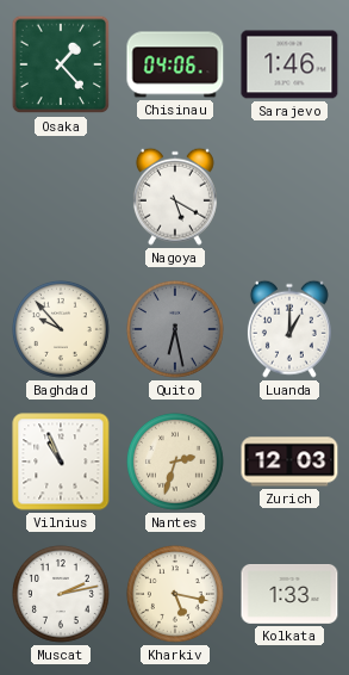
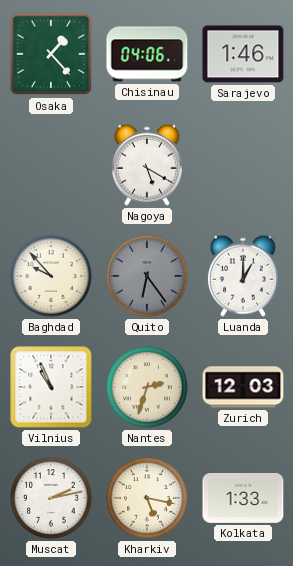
Quito: 6:28 -> 6:24
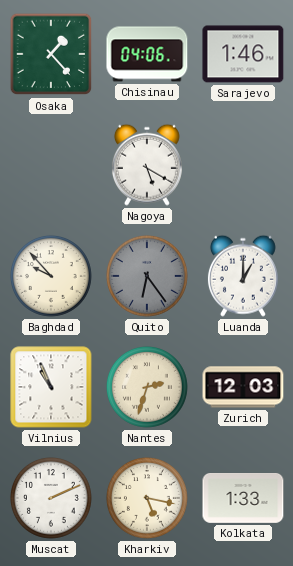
Muscat: 2:13 -> 2:11
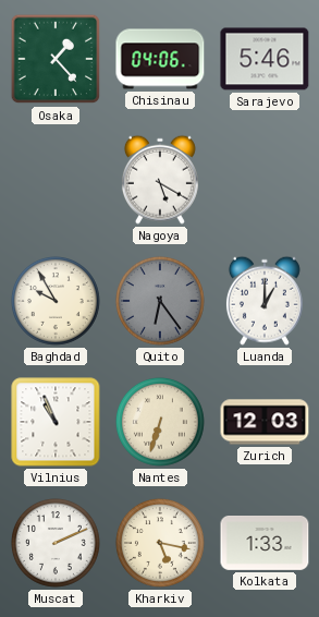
Sarajevo: 1:46 -> 5:46
Baghdad: 9:53 -> 9:55
Nantes: 2:33 -> 6:33
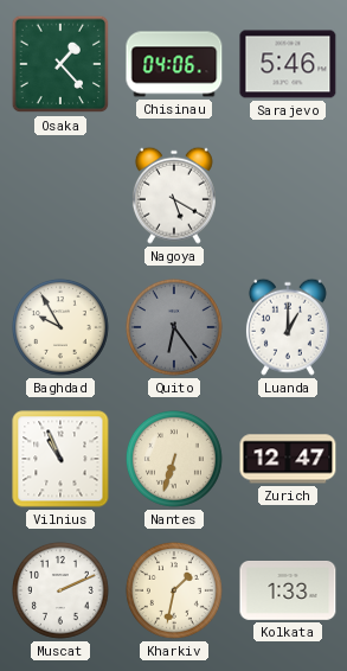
Zurich: 12:03 -> 12:47
Kharkiv: 5:17 -> 1:32
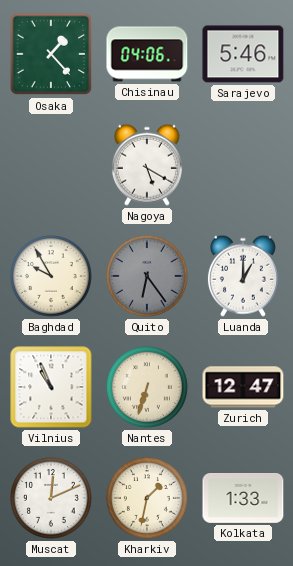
Muscat: 2:11 -> 12:11
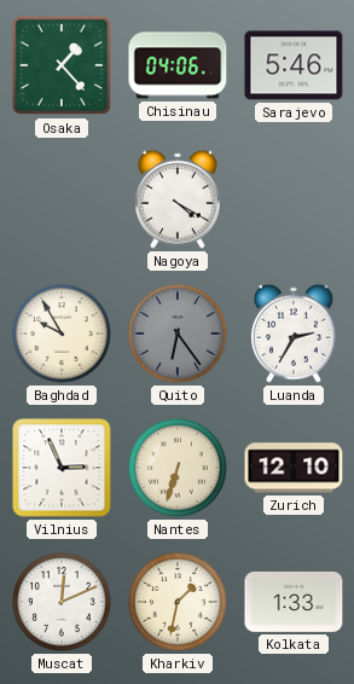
Nagoya: 5:20 -> 4:20
Luanda: 1:00 -> 2:35
Vilnius: 10:56 -> 2:56
Zurich: 12:47 -> 12:10
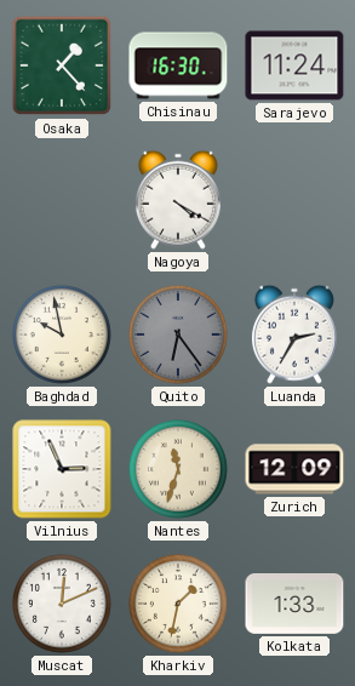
Chisinau: 04:06 -> 16:30
Sarajevo: 5:46 -> 11:24
Baghdad: 9:55 -> 9:58
Nantes: 6:33 -> 11:33
Zurich: 12:10 -> 12:09
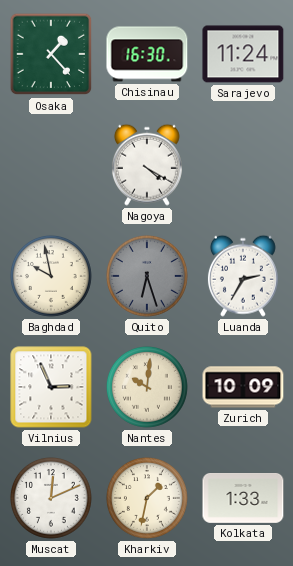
Quito: 6:24 -> 6:27
Nantes: 11:33 -> 10:01
Zurich: 12:09 -> 10:09
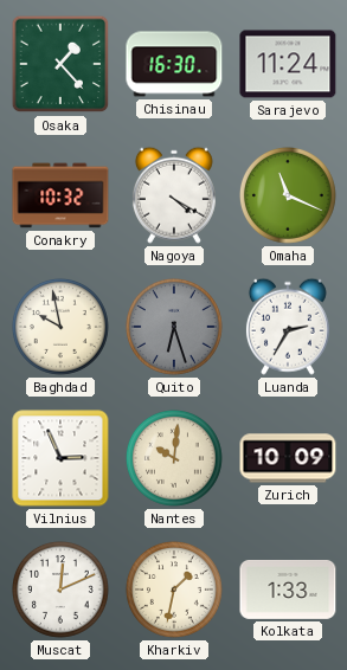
Conakry: none -> 10:32
Omaha: none -> 11:19
